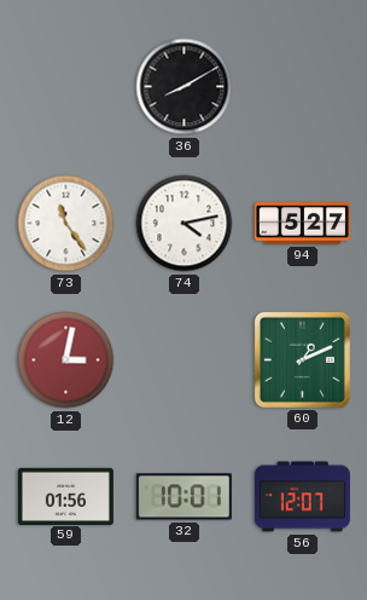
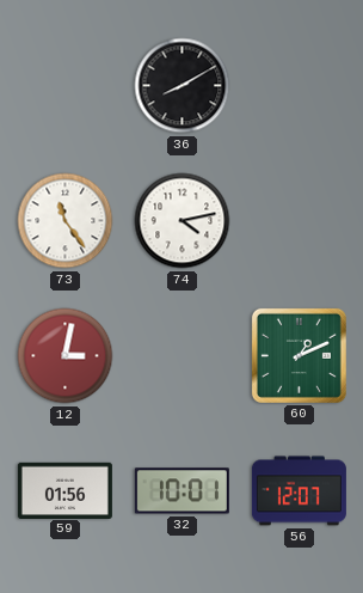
94: 5:27 -> none
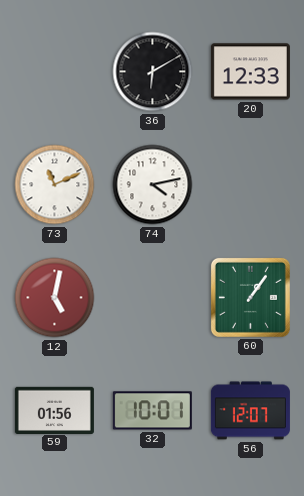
36: 8:10 -> 6:10
20: none -> 12:33
73: 11:24 -> 11:11
12: 3:02 -> 5:02
60: 1:11 -> 1:06
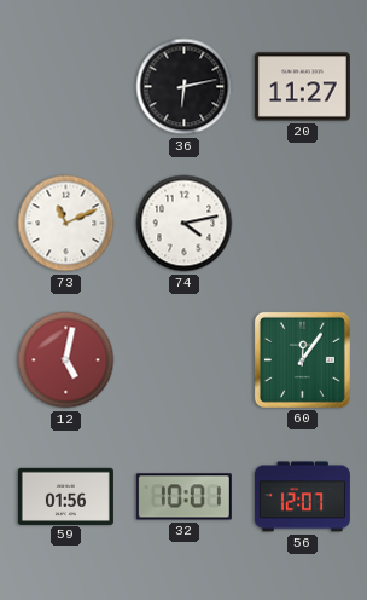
36: 6:10 -> 6:13
20: 12:33 -> 11:27
60: 1:06 -> 12:06
